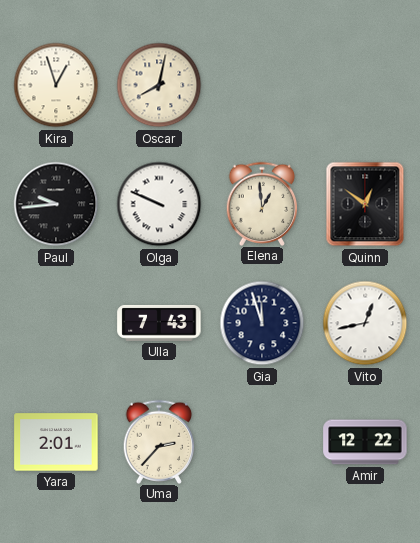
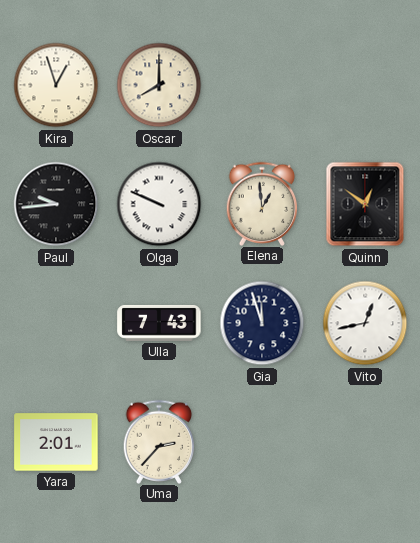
Oscar: 8:02 -> 8:00
Amir: 12:22 -> none
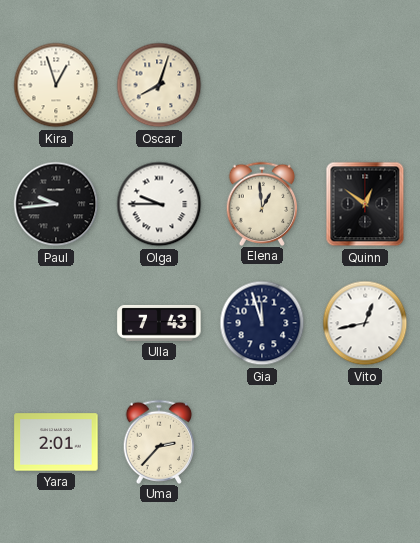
Oscar: 8:00 -> 8:03
Olga: 9:49 -> 9:45
